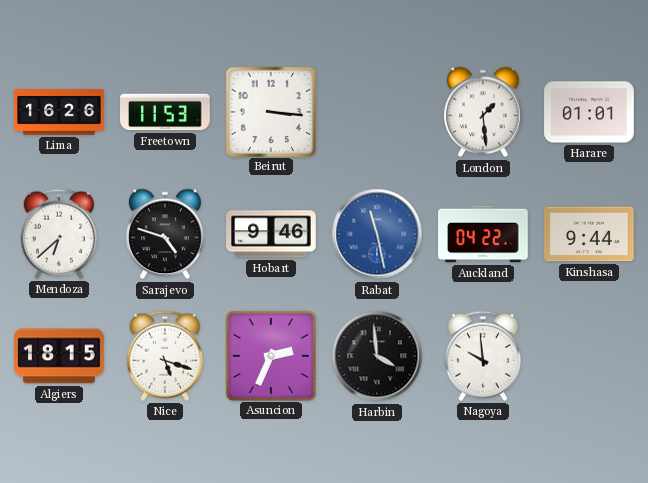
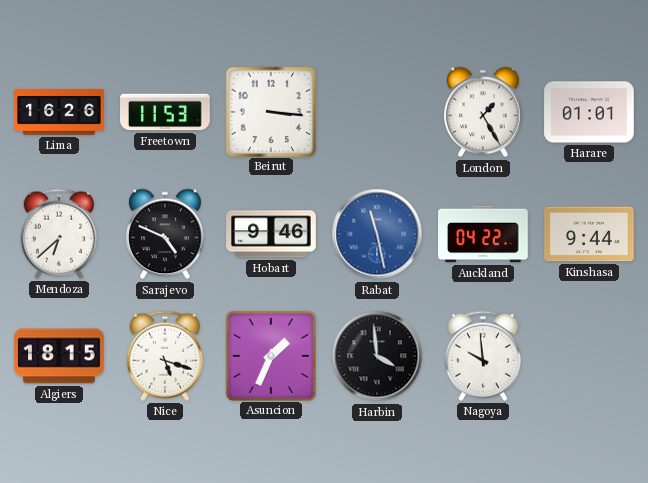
London: 1:29 -> 1:25
Sarajevo: 4:48 -> 4:49
Asuncion: 2:34 -> 1:34
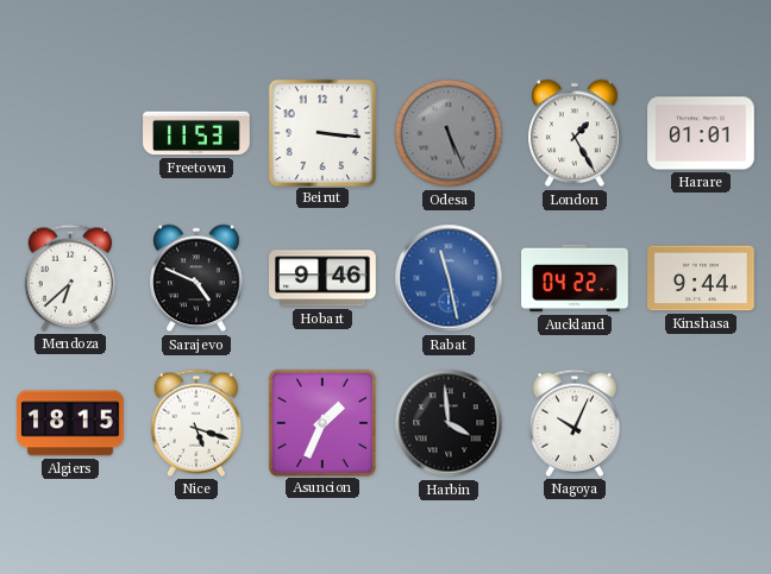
Lima: 16:26 -> none
Odesa: none -> 5:26
Nagoya: 9:59 -> 10:04
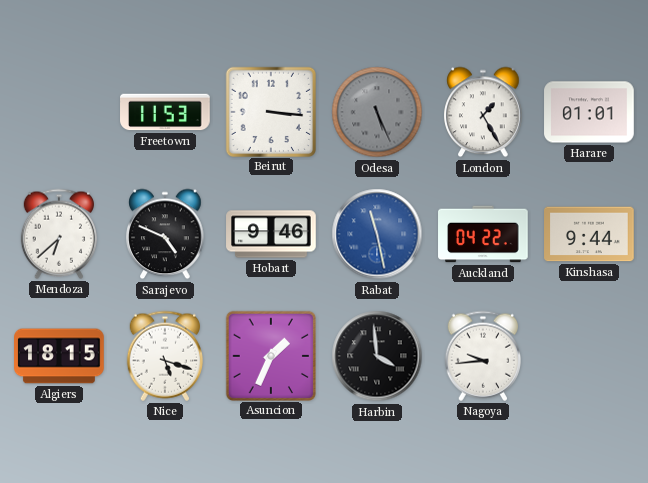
Nagoya: 10:04 -> 9:44
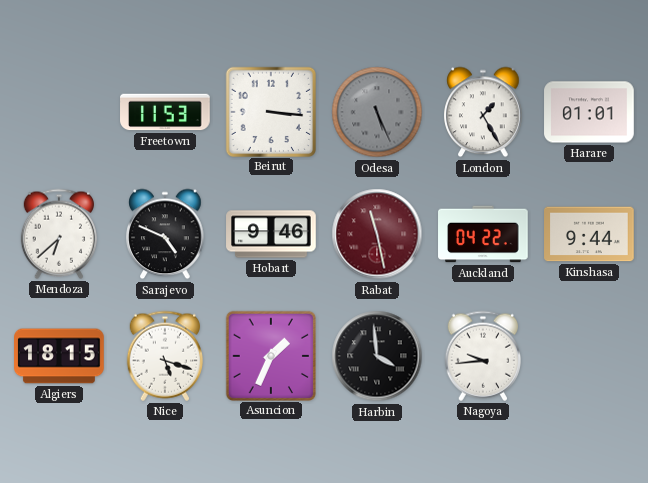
Rabat dial: blue -> burgundy
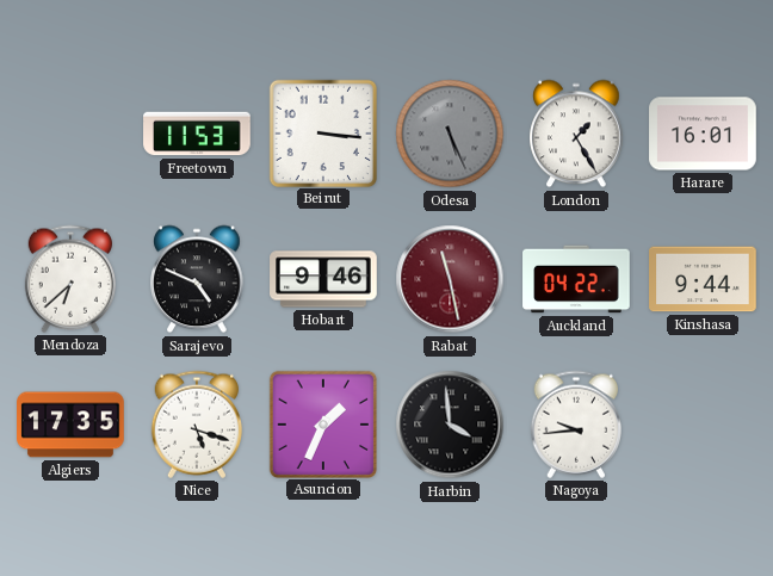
Harare: 01:01 -> 16:01
Algiers: 18:15 -> 17:35
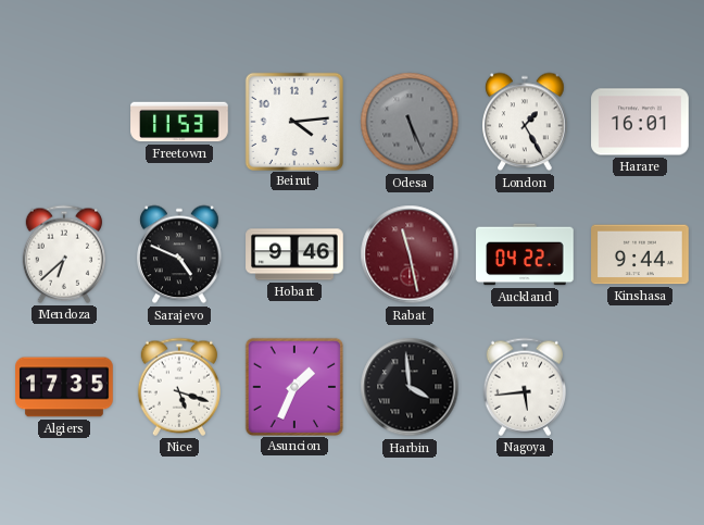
Beirut: 3:16 -> 4:14
Nagoya: 9:44 -> 5:44
